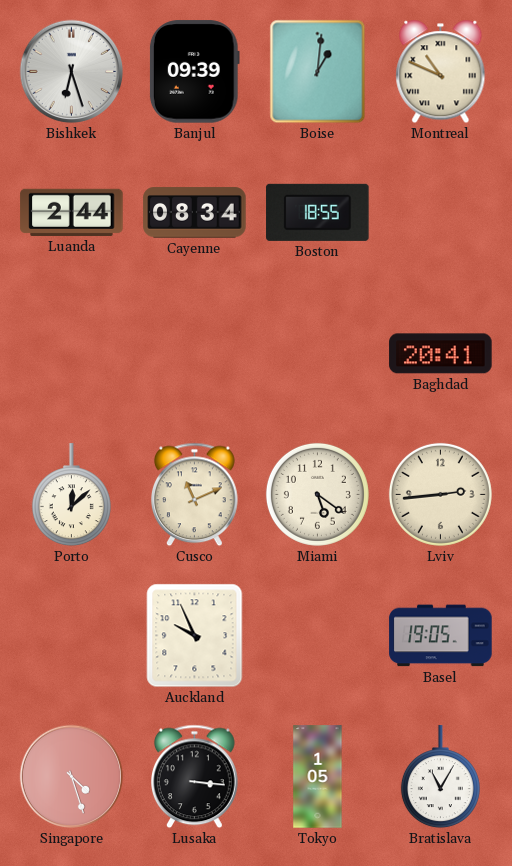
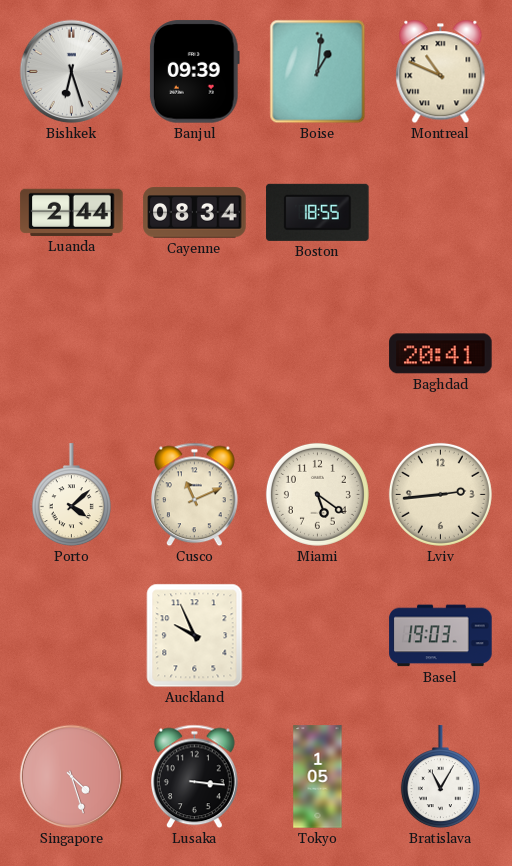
Porto: 12:08 -> 4:08
Basel: 19:05 -> 19:03
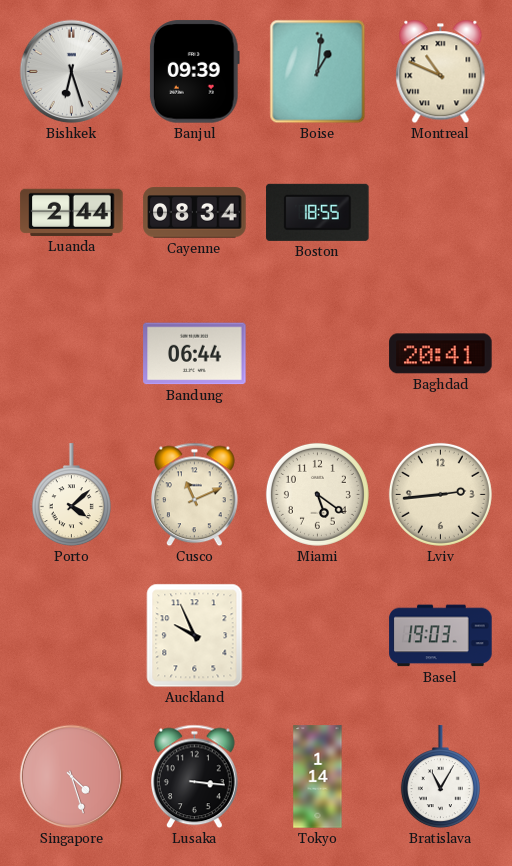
Bandung: none -> 06:44
Tokyo: 1:05 -> 1:14
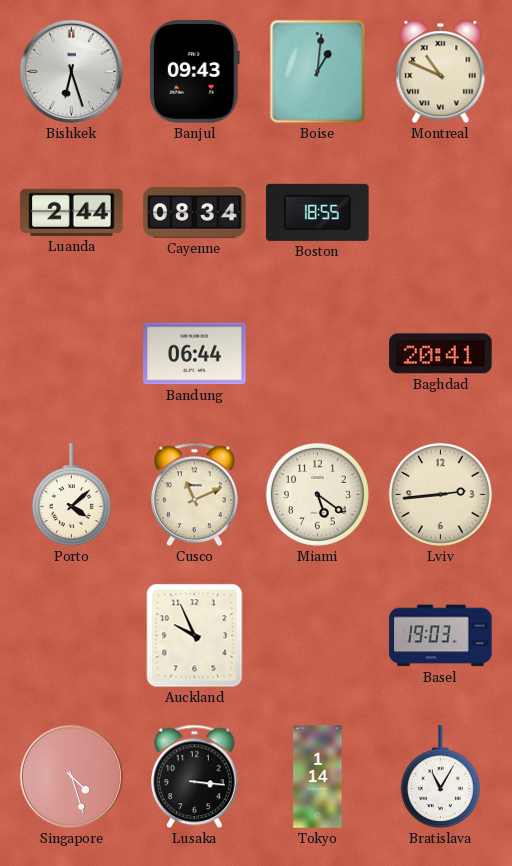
Banjul: 09:39 -> 09:43
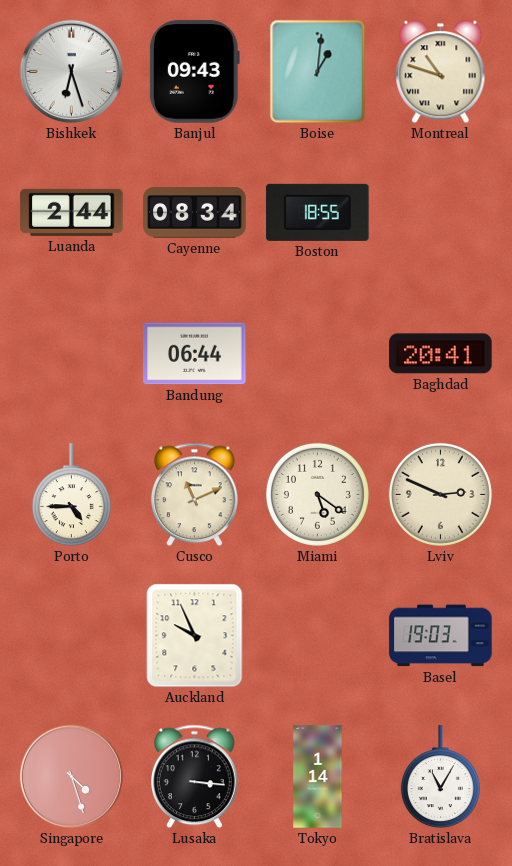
Montreal: 10:49 -> 10:48
Porto: 4:08 -> 4:45
Lviv: 2:44 -> 2:49
